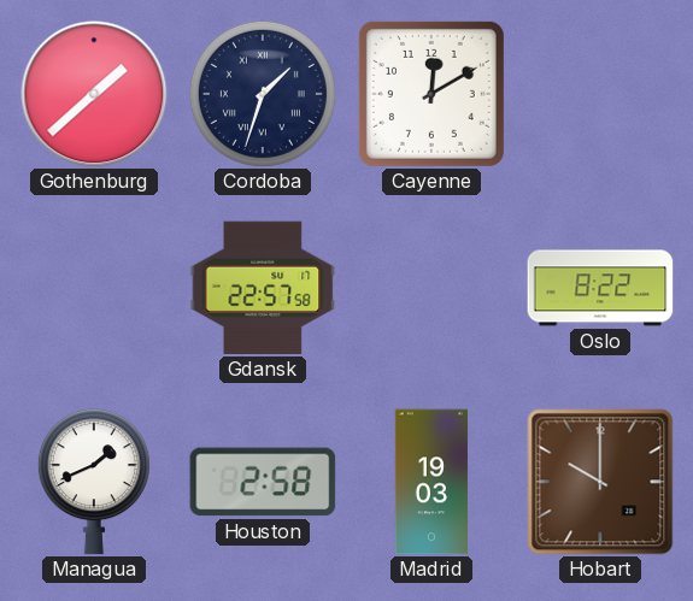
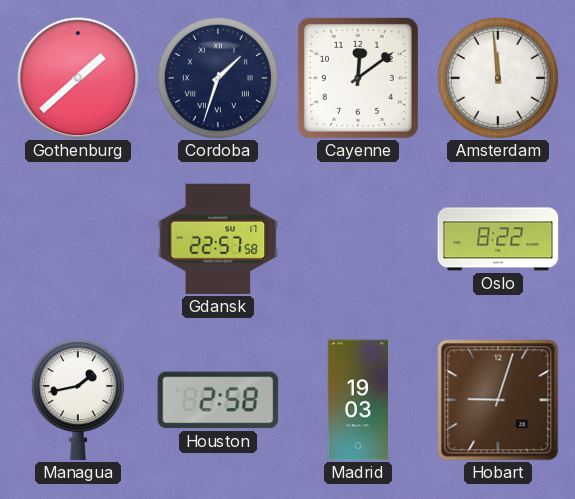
Cayenne: 12:10 -> 12:09
Amsterdam: none -> 11:59
Managua: 1:41 -> 1:43
Hobart: 10:00 -> 9:03
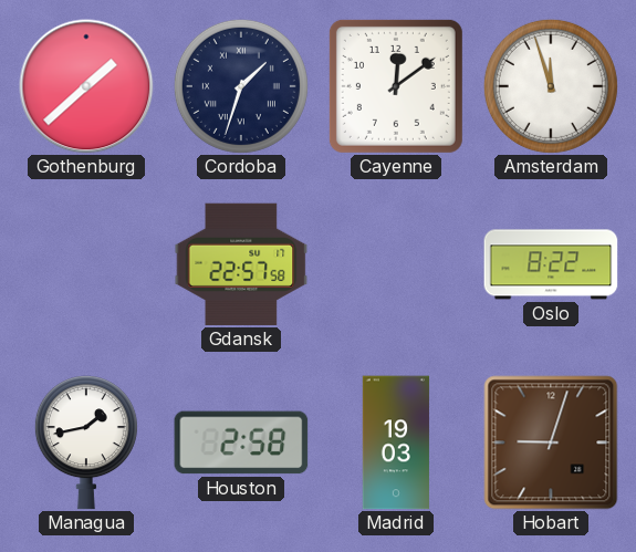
Amsterdam: 11:59 -> 11:57
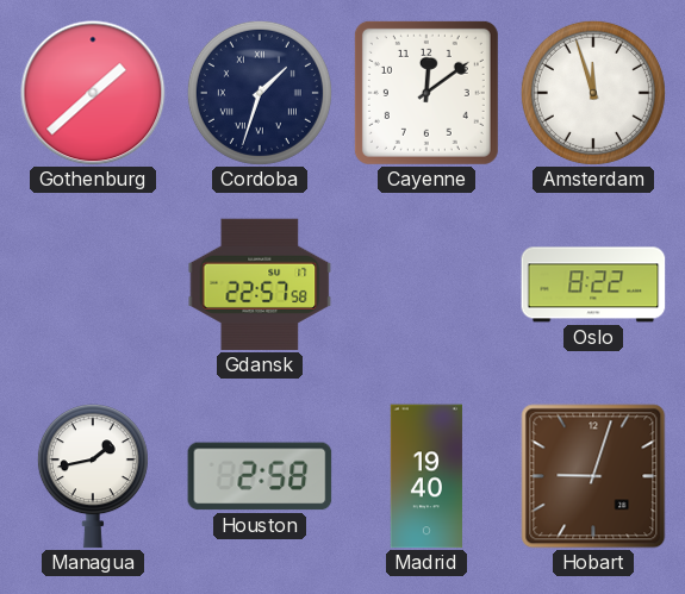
Madrid: 19:03 -> 19:40
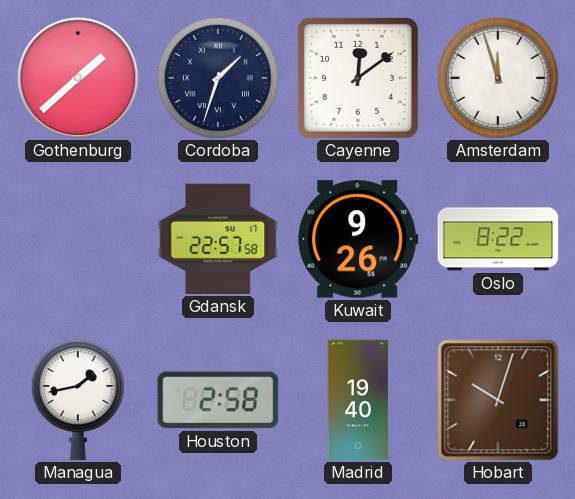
Kuwait: none -> 9:26
Hobart: 9:03 -> 10:03
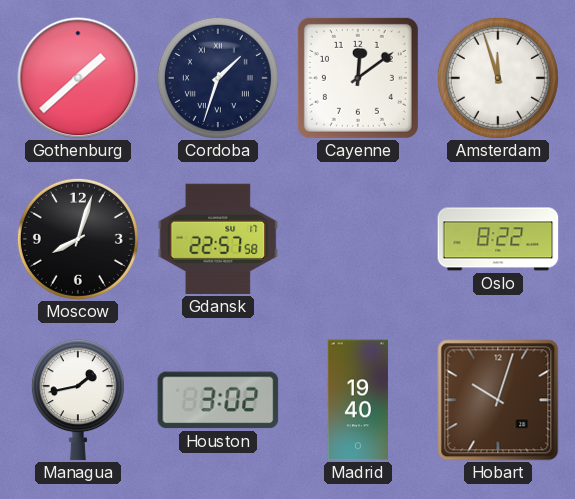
Moscow: none -> 8:03
Kuwait: 9:26 -> none
Houston: 2:58 -> 3:02
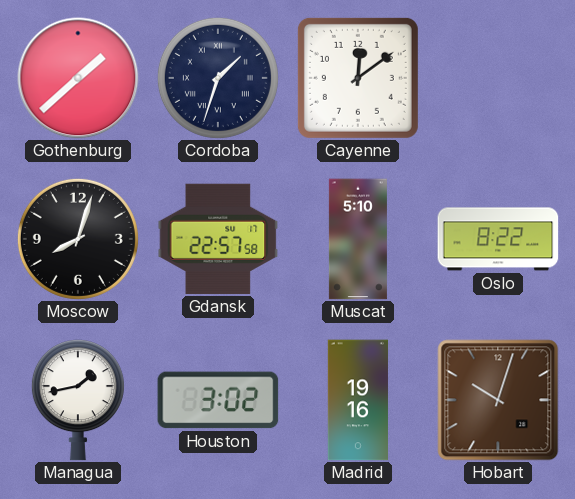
Amsterdam: 11:57 -> none
Muscat: none -> 5:10
Madrid: 19:40 -> 19:16
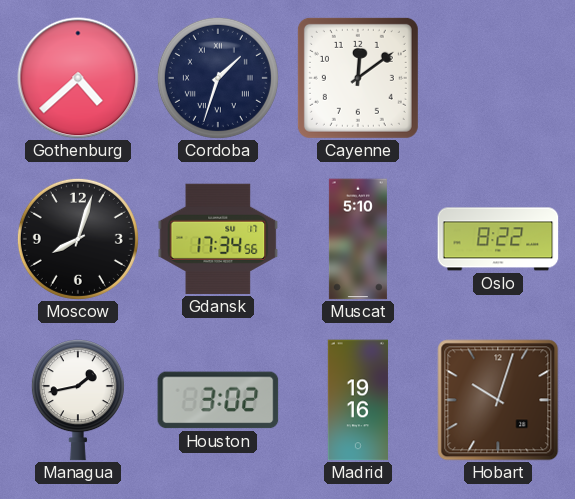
Gothenburg: 1:38 -> 4:38
Gdansk: 22:57 -> 17:34
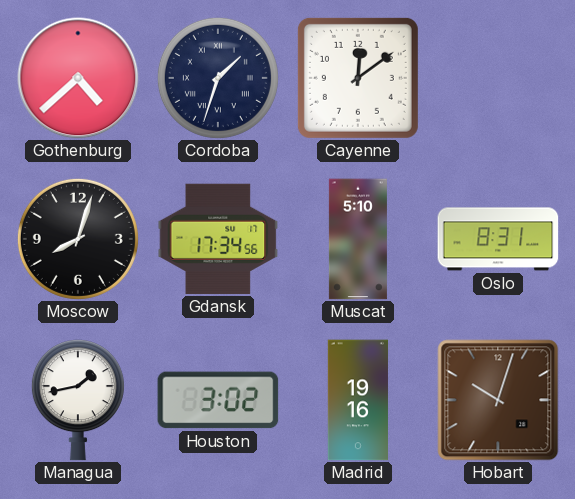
Oslo: 8:22 -> 8:31
